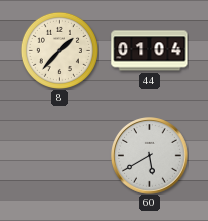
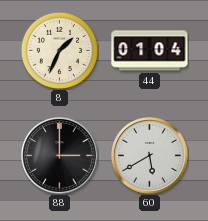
8: 1:37 -> 1:34
88: none -> 3:00
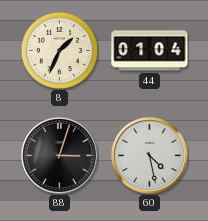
88: 3:00 -> 3:03
60: 5:40 -> 4:28
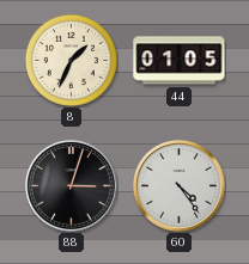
44: 01:04 -> 01:05
60: 4:28 -> 4:24
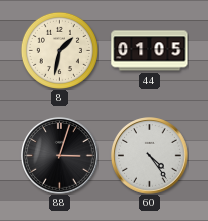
8: 1:34 -> 1:32
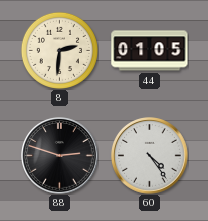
8: 1:32 -> 2:31
88: 3:03 -> 2:48
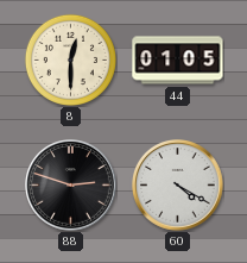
8: 2:31 -> 12:30
60: 4:24 -> 4:20
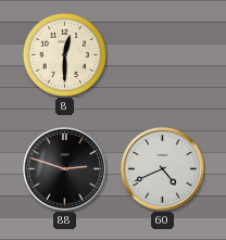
44: 01:05 -> none
60: 4:20 -> 4:41
